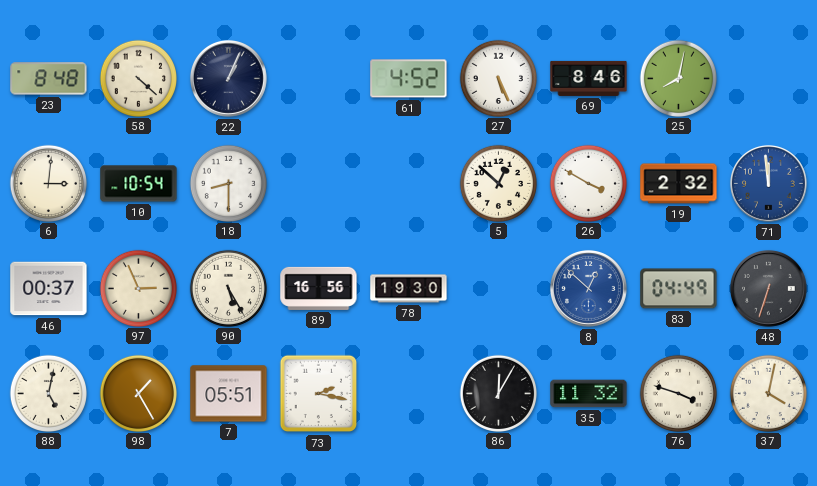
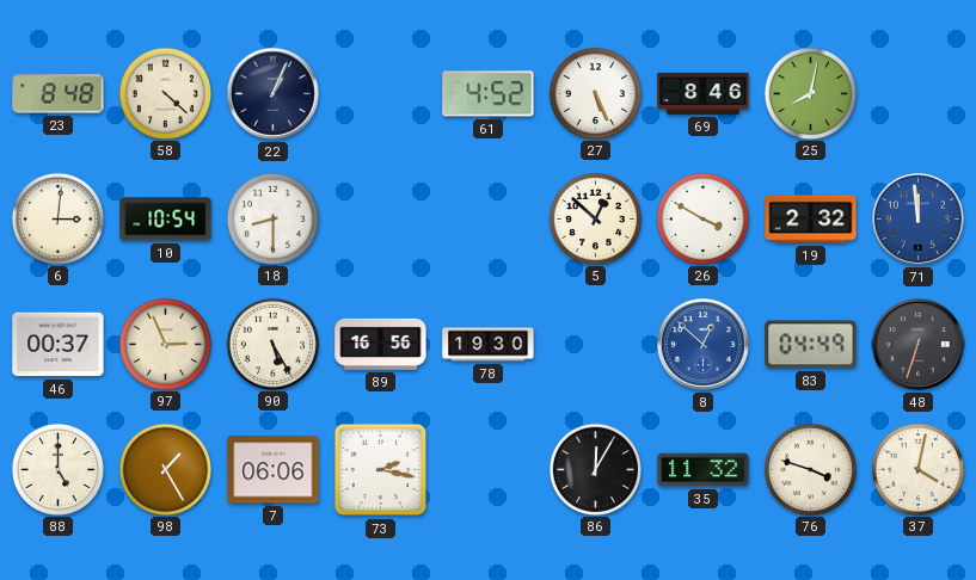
88: 5:02 -> 5:00
7: 05:51 -> 06:06
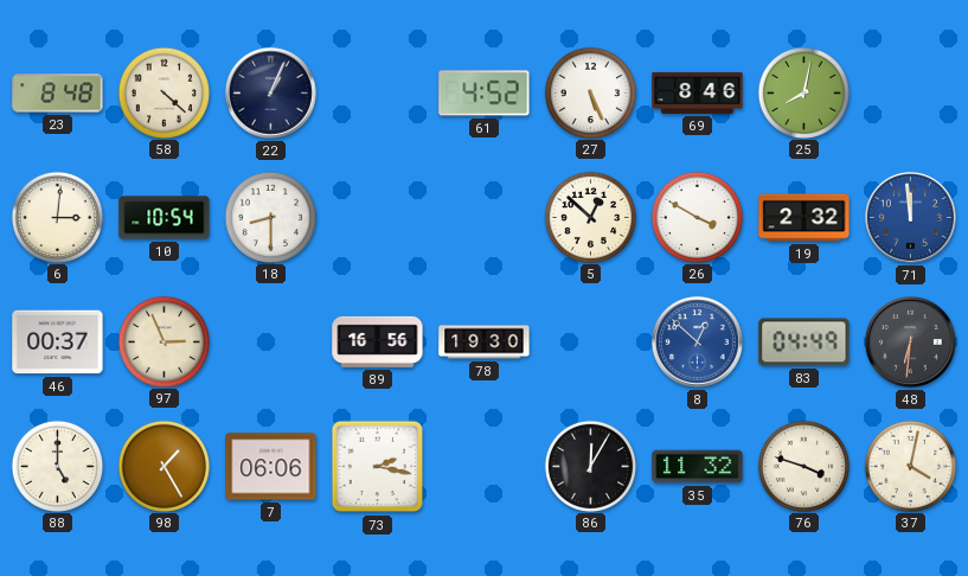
90: 5:25 -> none
48: 6:33 -> 6:31
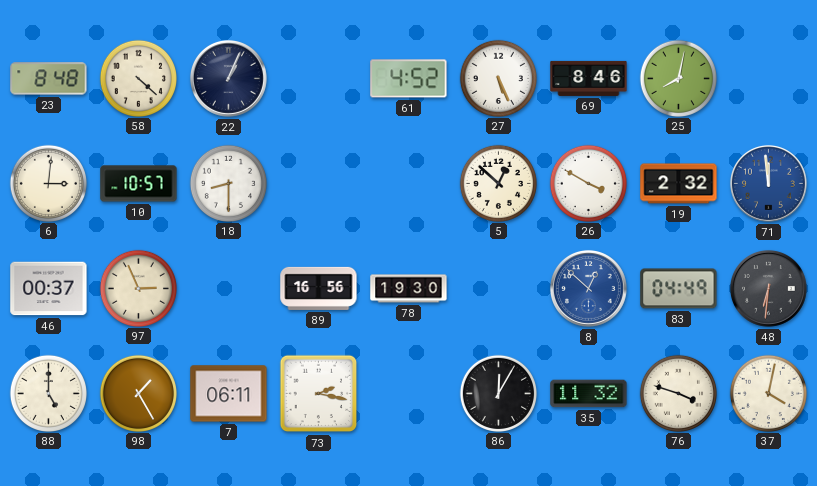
10: 10:54 -> 10:57
7: 06:06 -> 06:11
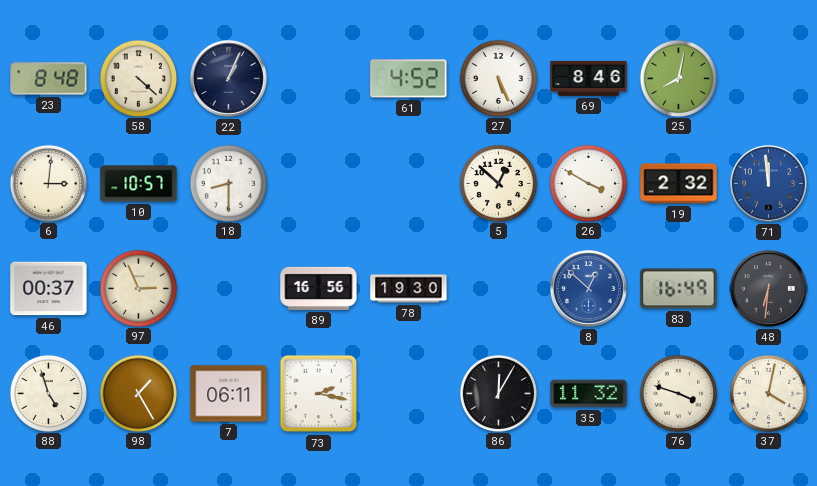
83: 04:49 -> 16:49
88: 5:00 -> 4:57
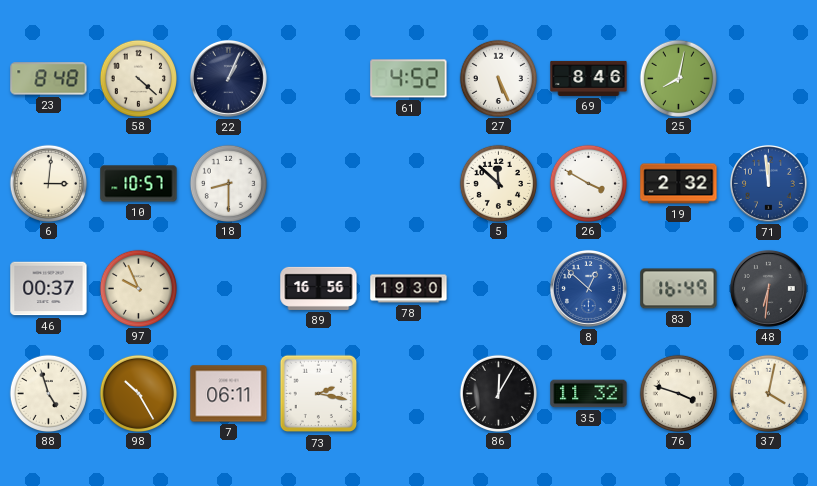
5: 12:52 -> 11:52
97: 2:56 -> 9:56
98: 1:25 -> 10:25
